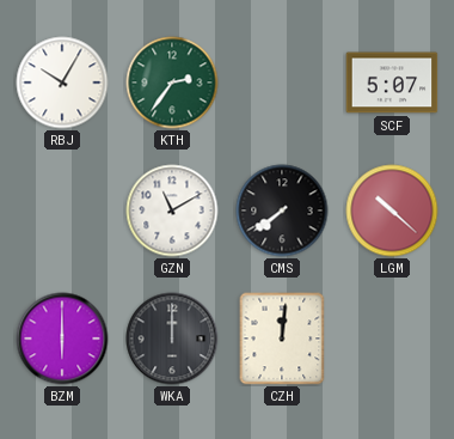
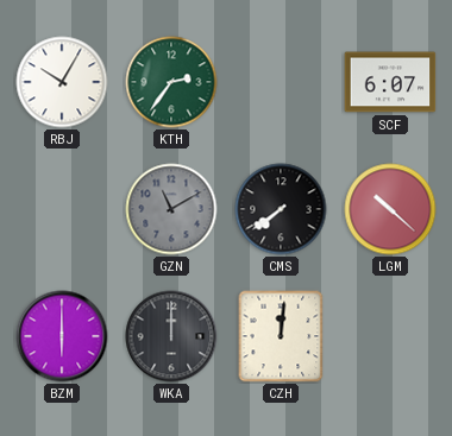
SCF: 5:07 -> 6:07
GZN dial: white -> grey
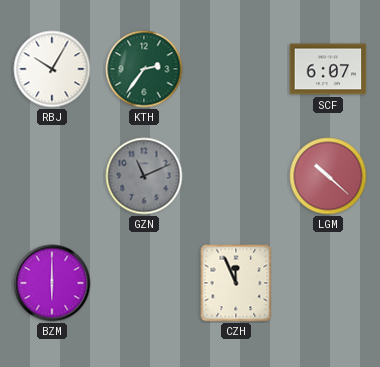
GZN: 11:10 -> 11:11
CMS: 7:39 -> none
WKA: 12:00 -> none
CZH: 12:01 -> 11:56
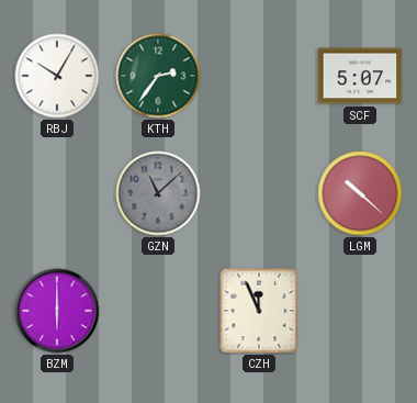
SCF: 6:07 -> 5:07
GZN: 11:11 -> 11:08
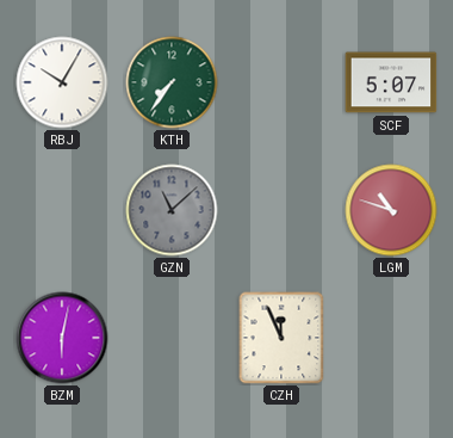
KTH: 2:36 -> 7:36
LGM: 10:22 -> 10:48
BZM: 6:00 -> 6:02
